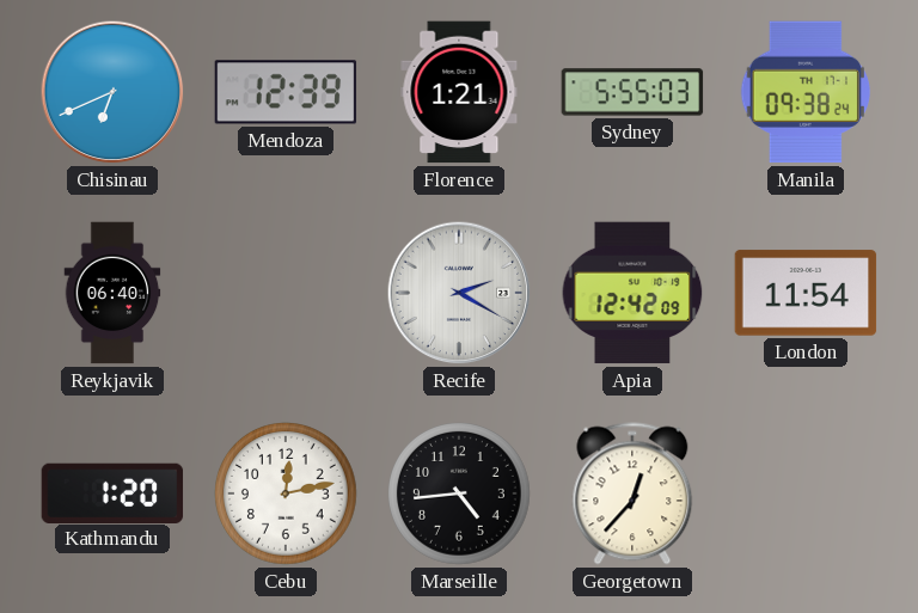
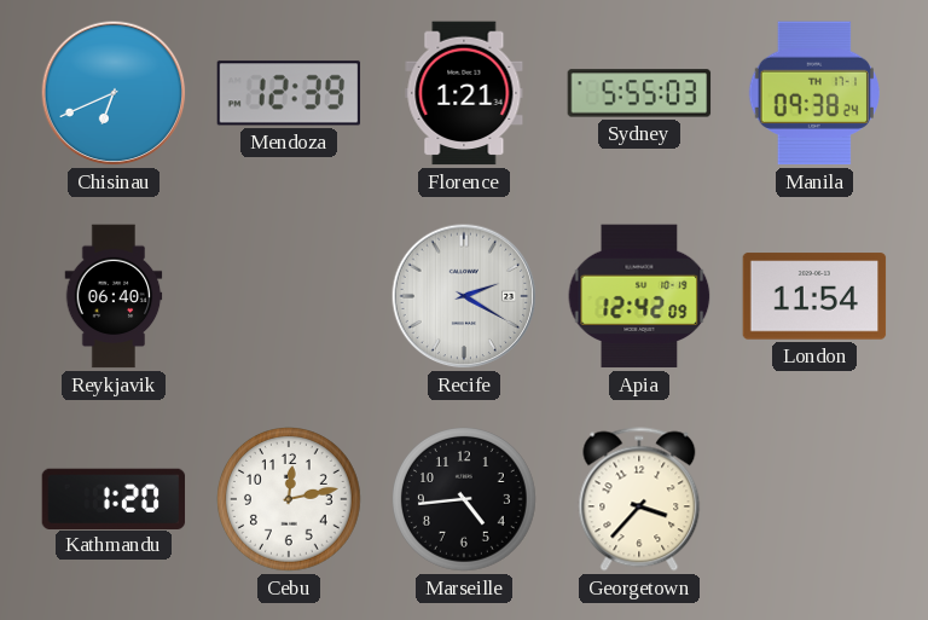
Georgetown: 12:37 -> 3:37
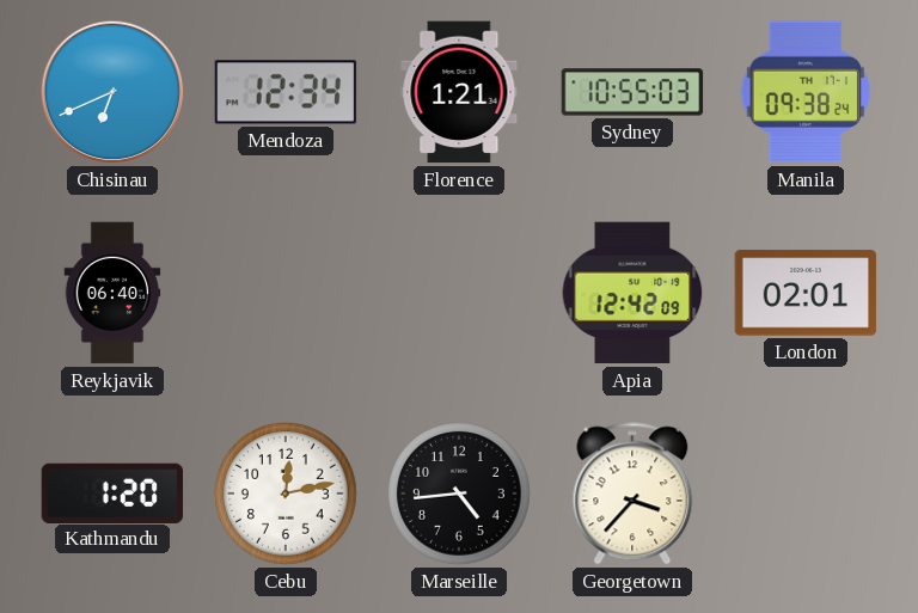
Mendoza: 12:39 -> 12:34
Sydney: 5:55 -> 10:55
Recife: 2:20 -> none
London: 11:54 -> 02:01
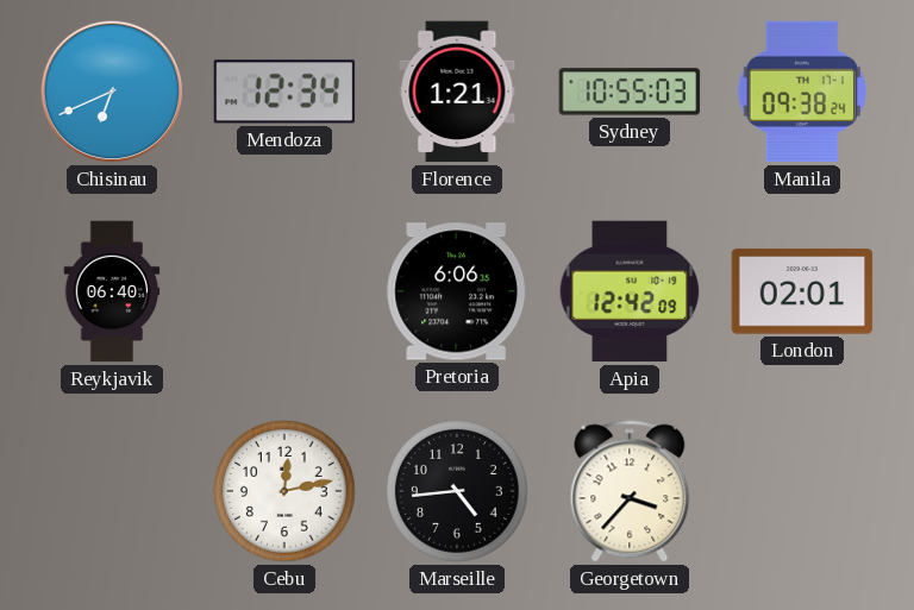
Pretoria: none -> 6:06
Kathmandu: 1:20 -> none
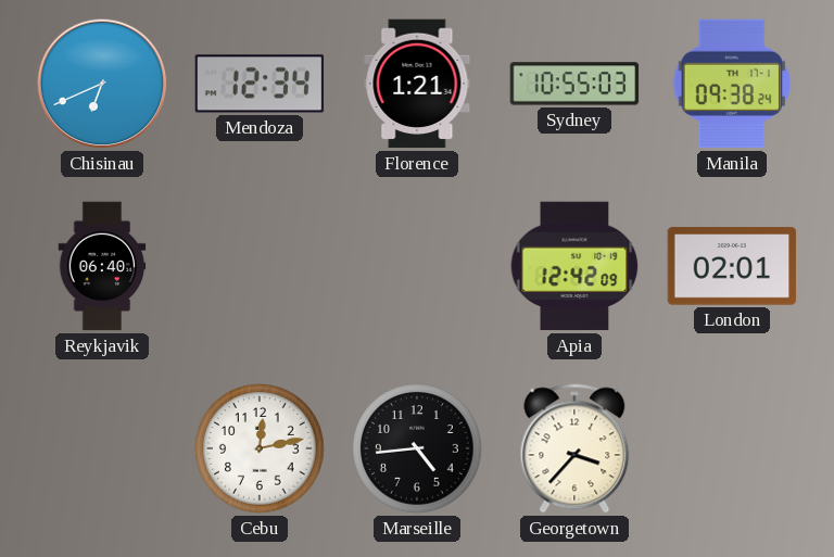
Pretoria: 6:06 -> none
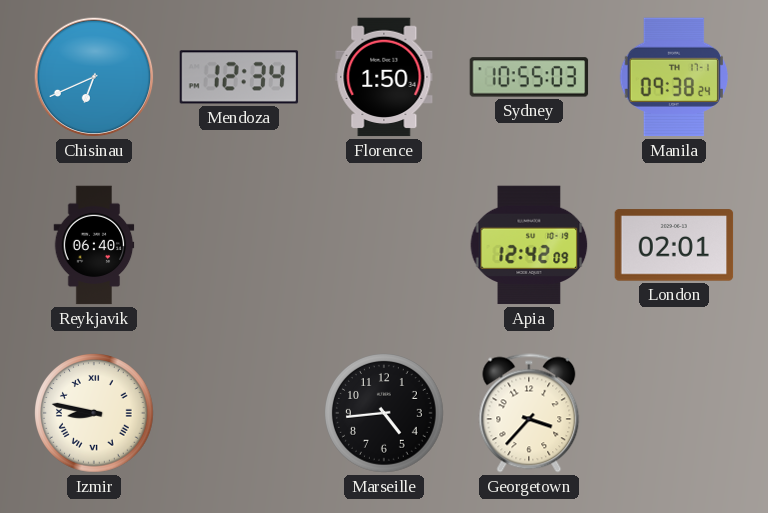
Florence: 1:21 -> 1:50
Izmir: none -> 8:47
Cebu: 12:13 -> none
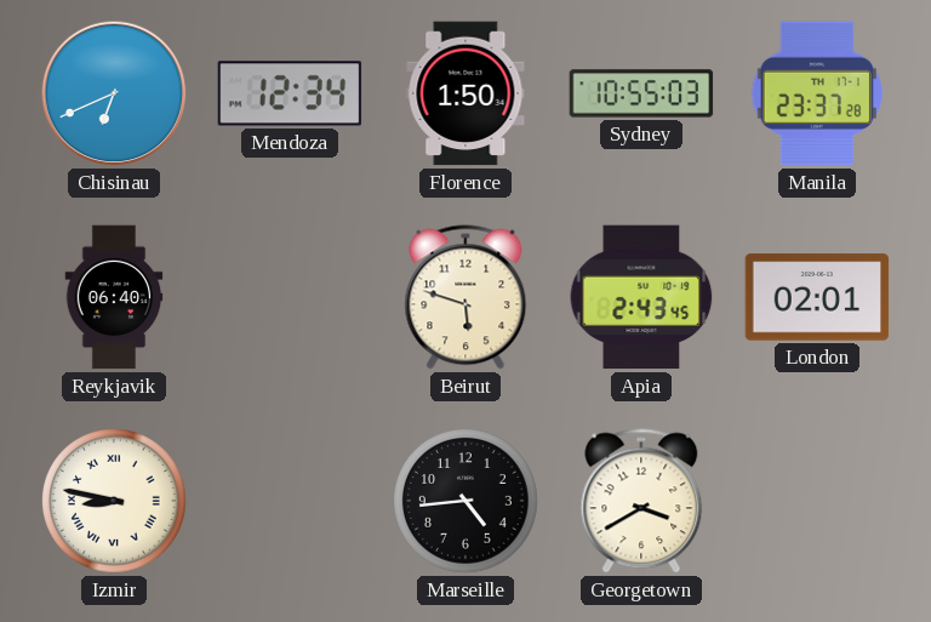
Manila: 09:38 -> 23:37
Beirut: none -> 5:48
Apia: 12:42 -> 2:43
Georgetown: 3:37 -> 3:40
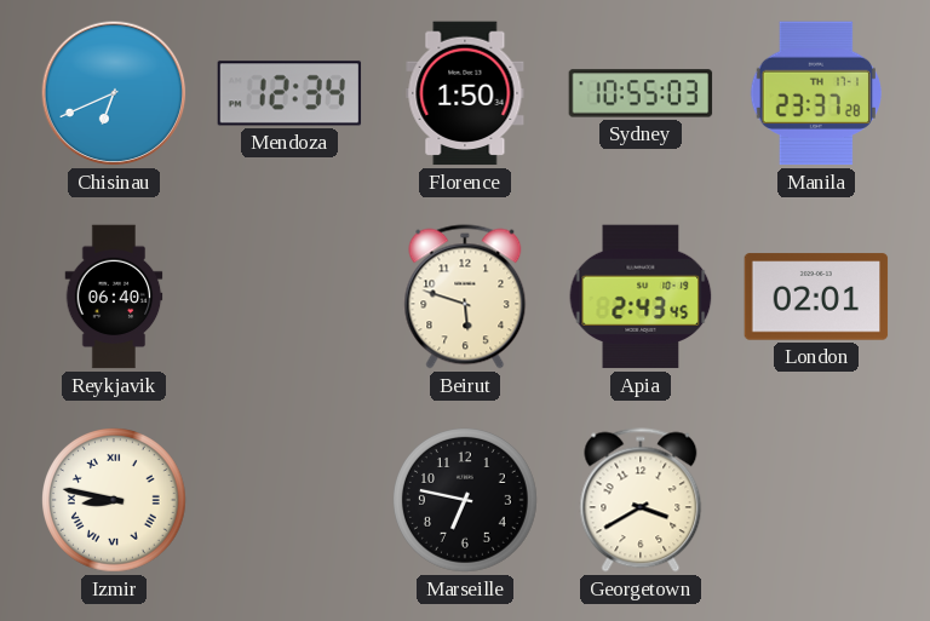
Marseille: 4:44 -> 6:47
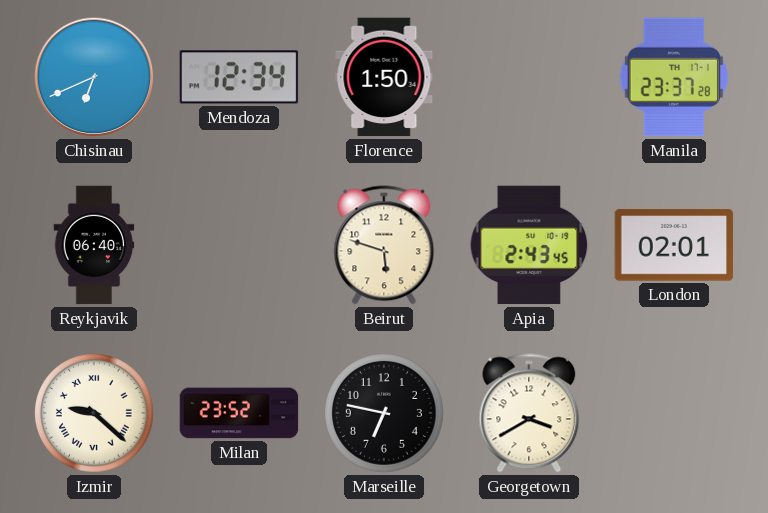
Sydney: 10:55 -> none
Izmir: 8:47 -> 9:22
Milan: none -> 23:52
